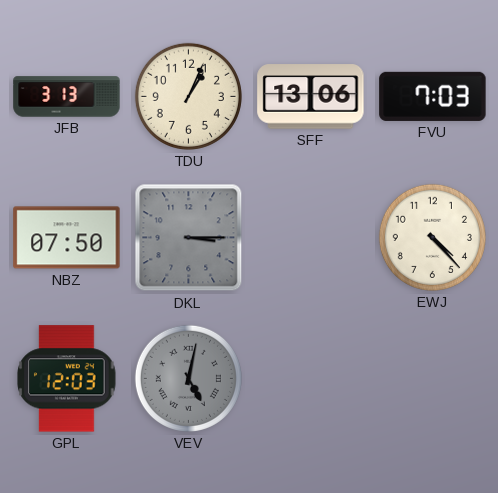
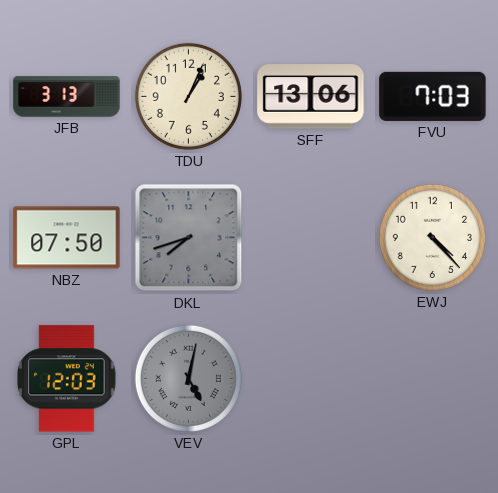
DKL: 3:15 -> 7:42
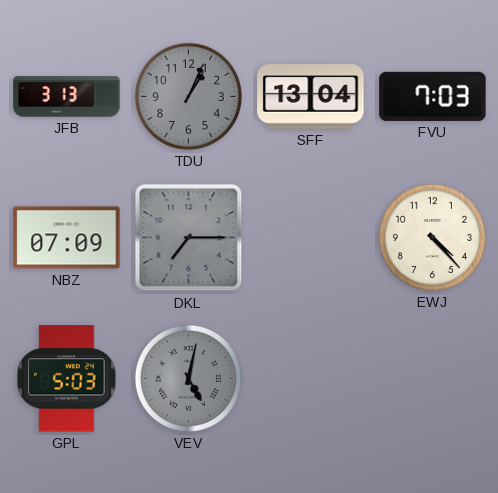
TDU dial: cream -> grey
SFF: 13:06 -> 13:04
NBZ: 07:50 -> 07:09
DKL: 7:42 -> 7:15
GPL: 12:03 -> 5:03
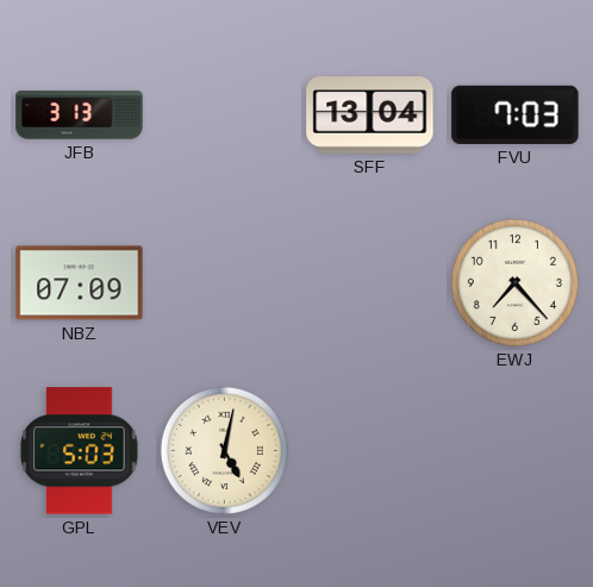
TDU: 1:04 -> none
DKL: 7:15 -> none
EWJ: 4:23 -> 7:23
VEV dial: grey -> cream
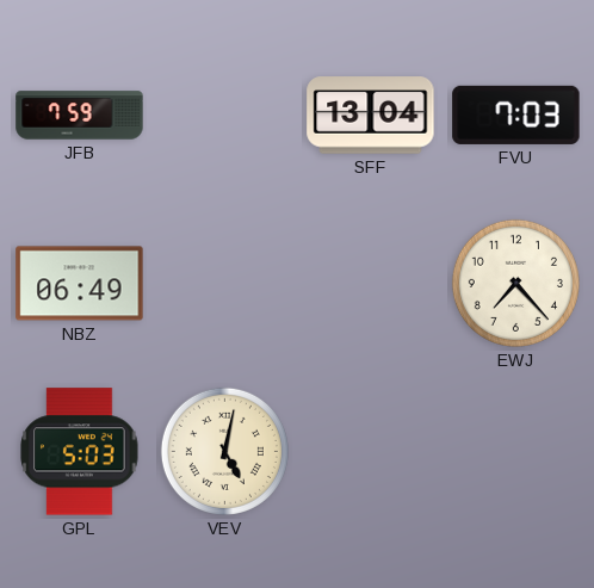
JFB: 3:13 -> 7:59
NBZ: 07:09 -> 06:49
